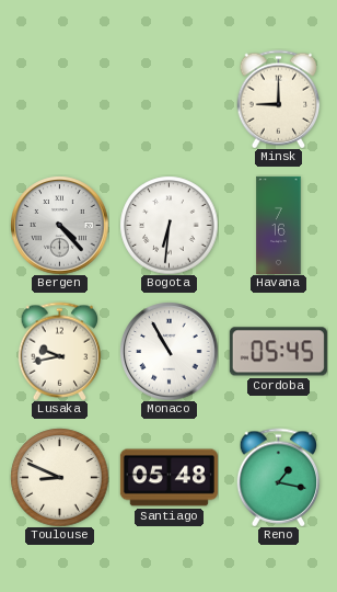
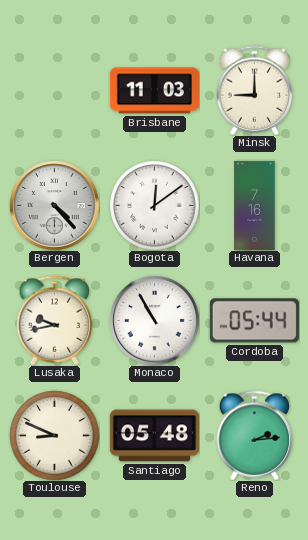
Brisbane: none -> 11:03
Bogota: 6:31 -> 12:09
Cordoba: 05:45 -> 05:44
Reno: 1:17 -> 2:14
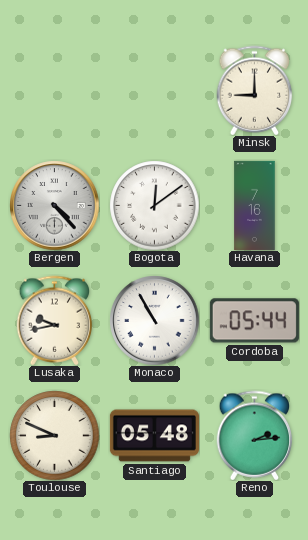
Brisbane: 11:03 -> none
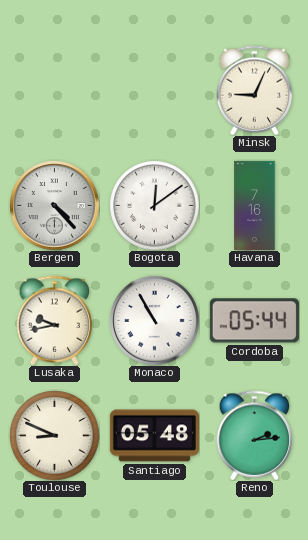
Minsk: 9:00 -> 9:04
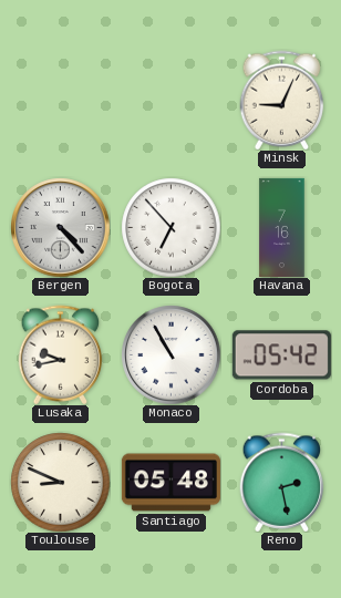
Bogota: 12:09 -> 6:53
Cordoba: 05:44 -> 05:42
Reno: 2:14 -> 2:28
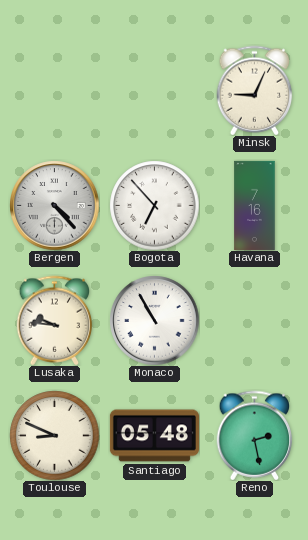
Lusaka: 9:43 -> 9:46
Cordoba: 05:42 -> none
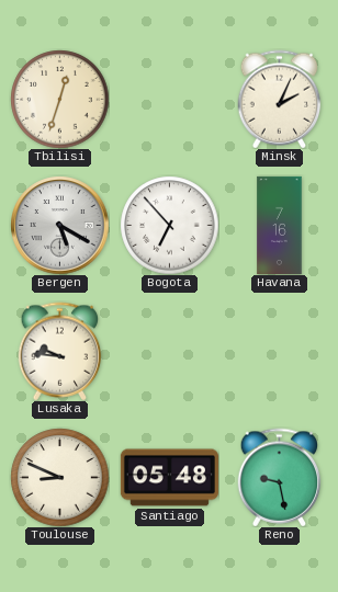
Tbilisi: none -> 12:33
Minsk: 9:04 -> 2:04
Bergen: 4:23 -> 5:20
Monaco: 10:55 -> none
Reno: 2:28 -> 9:28
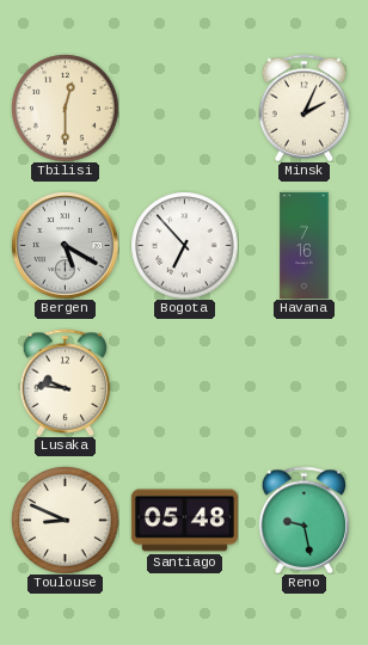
Tbilisi: 12:33 -> 12:30
